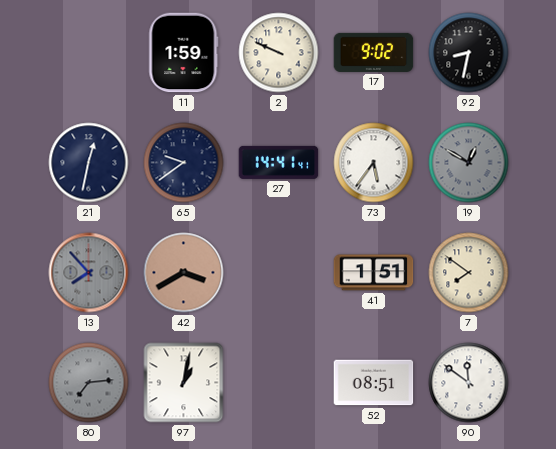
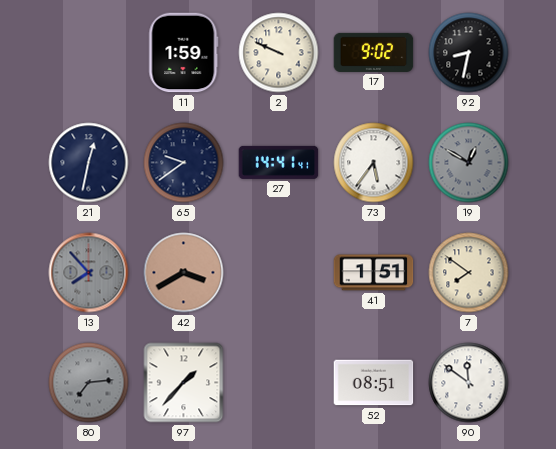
97: 1:02 -> 1:37
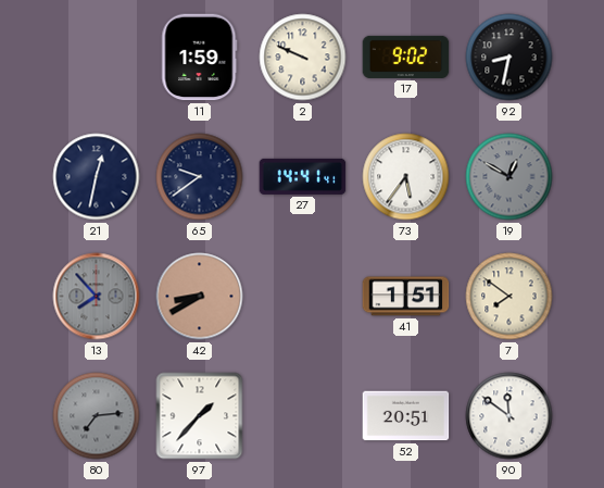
42: 3:40 -> 8:40
52: 08:51 -> 20:51
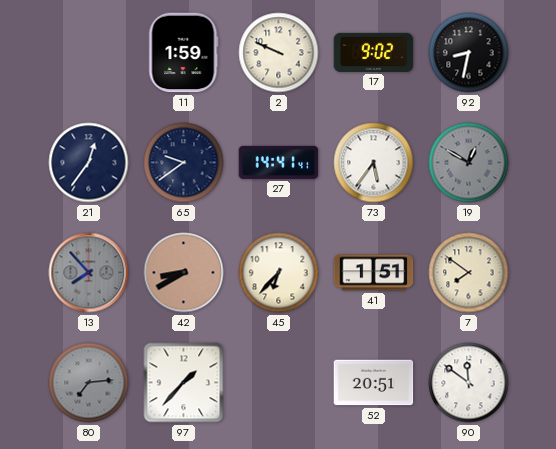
21: 12:32 -> 12:36
45: none -> 6:37
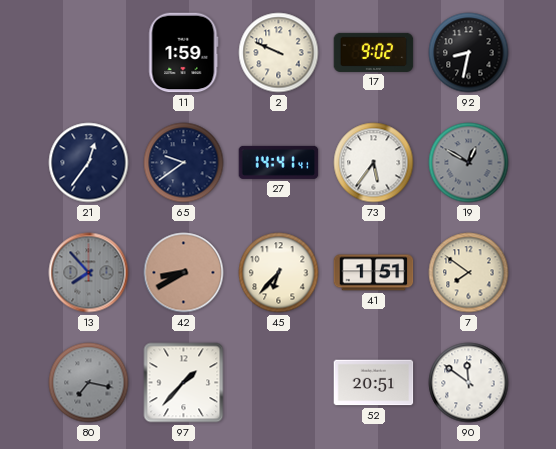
80: 7:14 -> 7:17
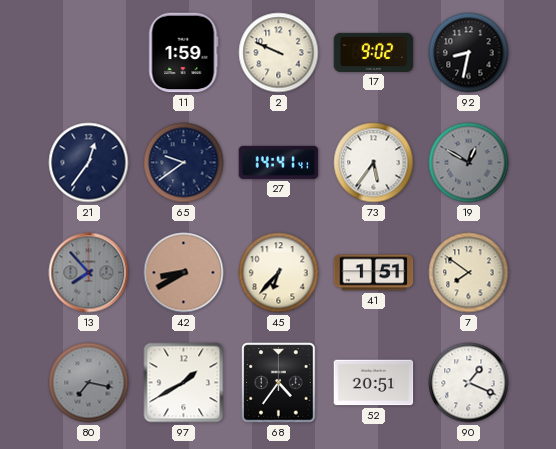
97: 1:37 -> 1:40
68: none -> 4:36
90: 11:51 -> 1:19
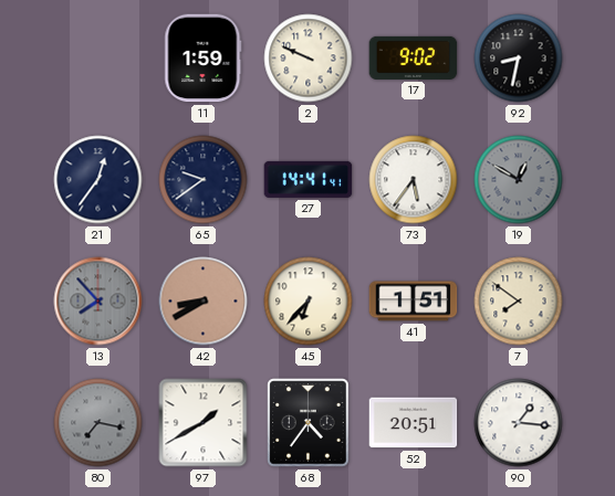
90: 1:19 -> 1:16
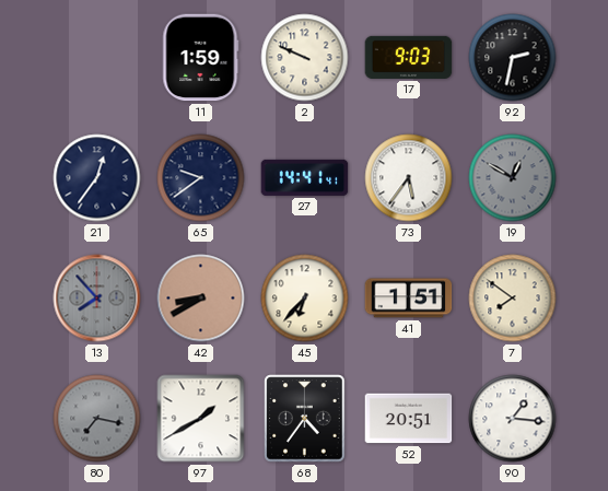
17: 9:02 -> 9:03
92: 8:32 -> 2:32
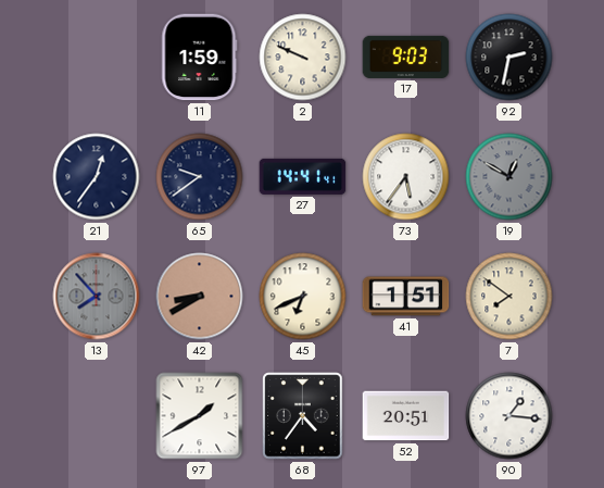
45: 6:37 -> 6:41
80: 7:17 -> none
